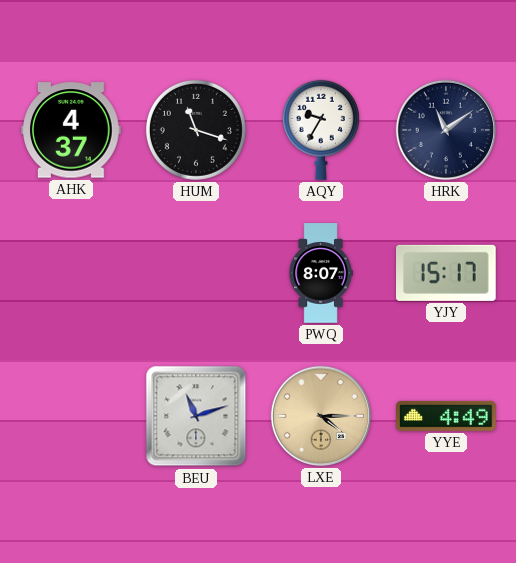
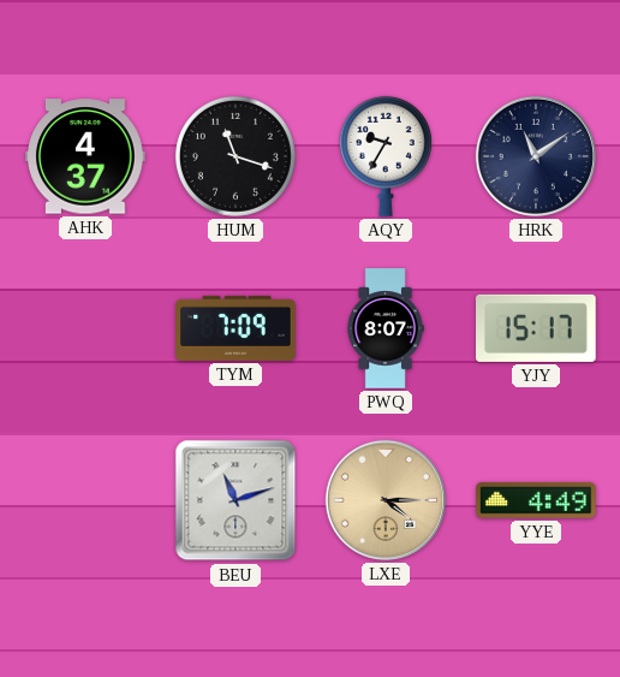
TYM: none -> 7:09
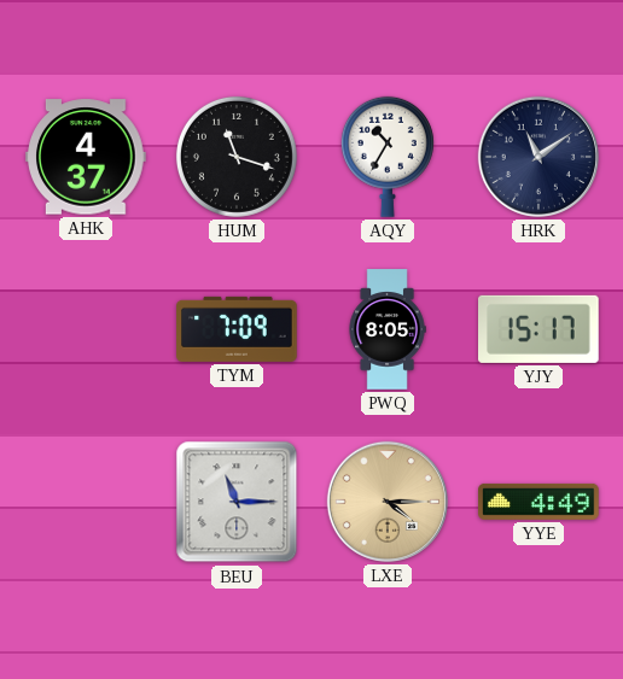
AQY: 9:35 -> 10:35
PWQ: 8:07 -> 8:05
BEU: 11:12 -> 11:15
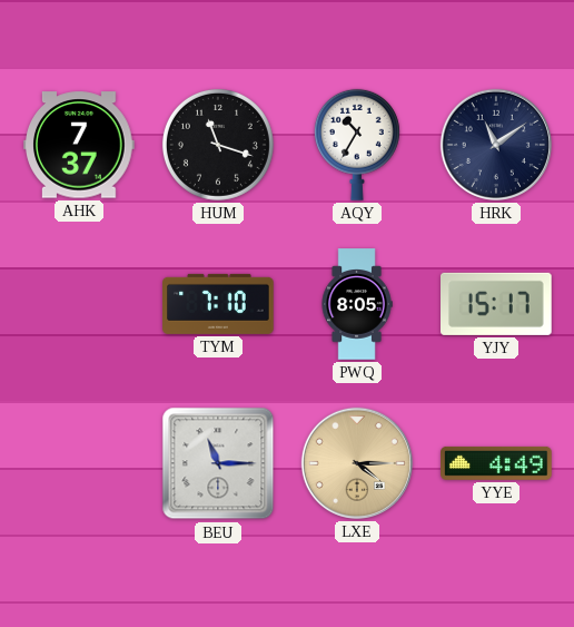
AHK: 4:37 -> 7:37
TYM: 7:09 -> 7:10
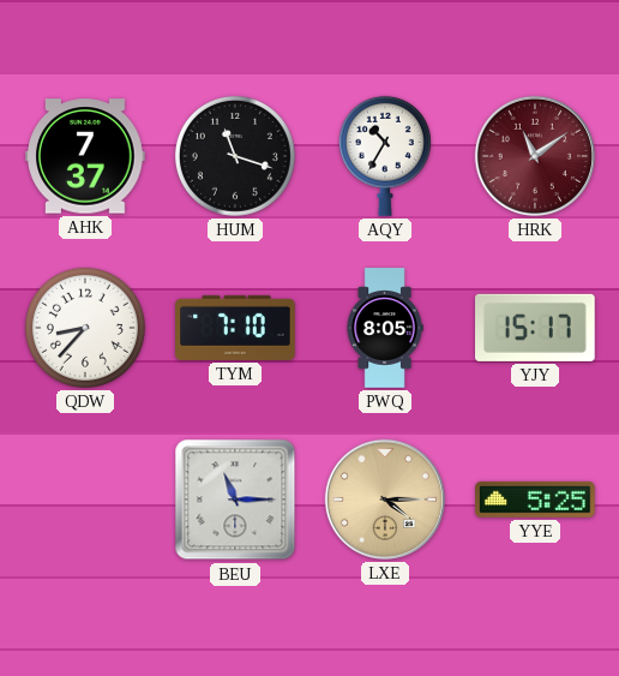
HRK dial: navy -> burgundy
QDW: none -> 8:37
YYE: 4:49 -> 5:25
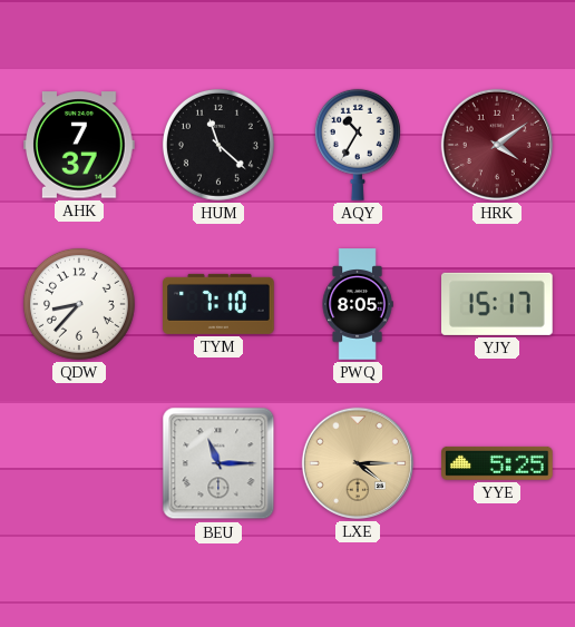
HUM: 11:18 -> 11:22
HRK: 11:09 -> 4:09
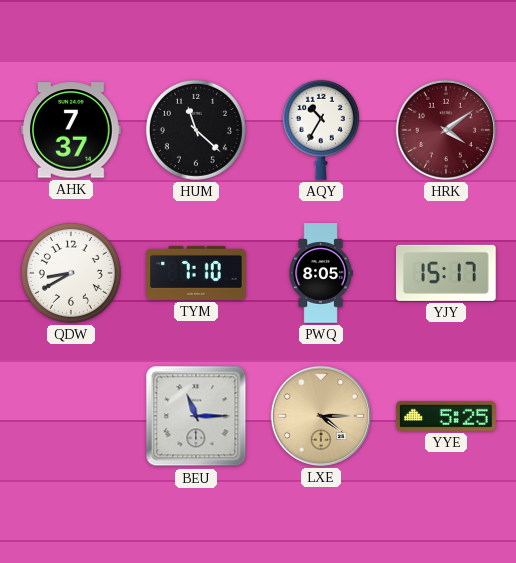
QDW: 8:37 -> 8:40
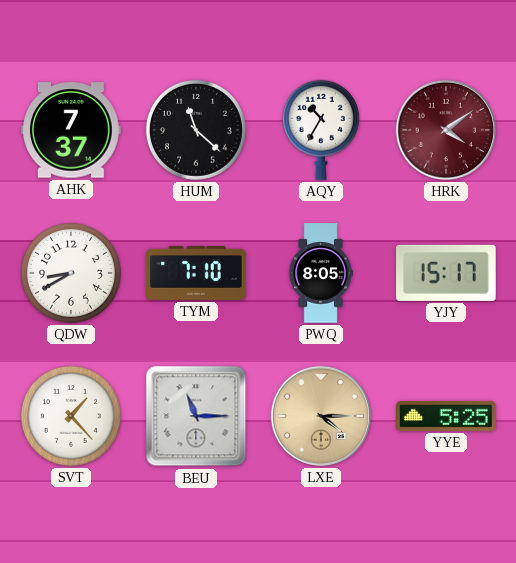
SVT: none -> 1:23
